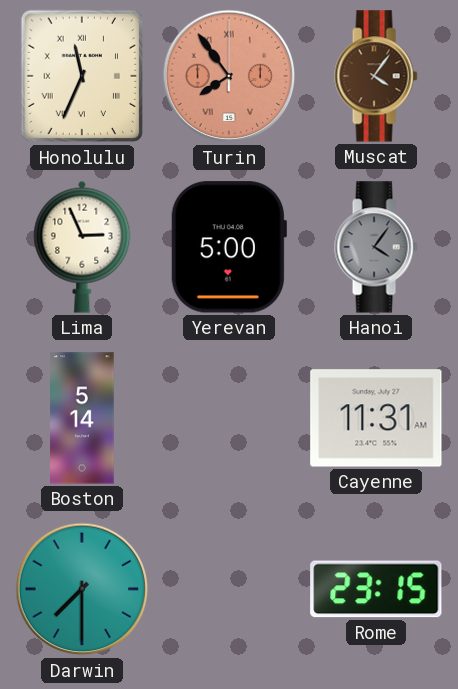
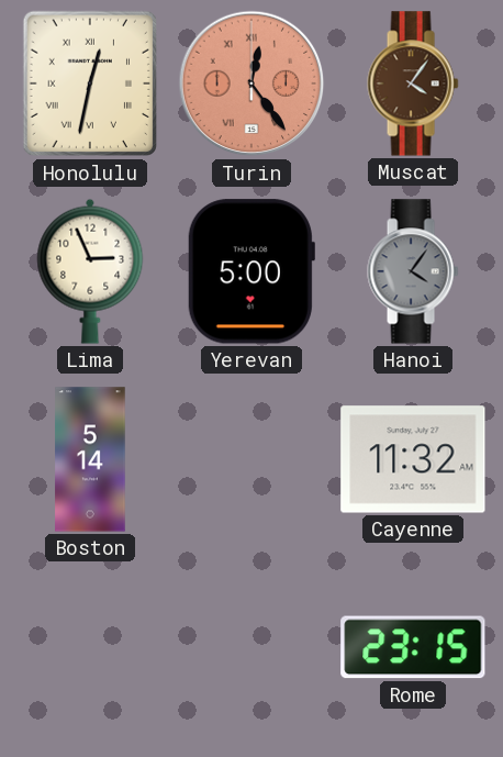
Honolulu: 11:34 -> 12:32
Turin: 7:54 -> 12:24
Cayenne: 11:31 -> 11:32
Darwin: 7:30 -> none
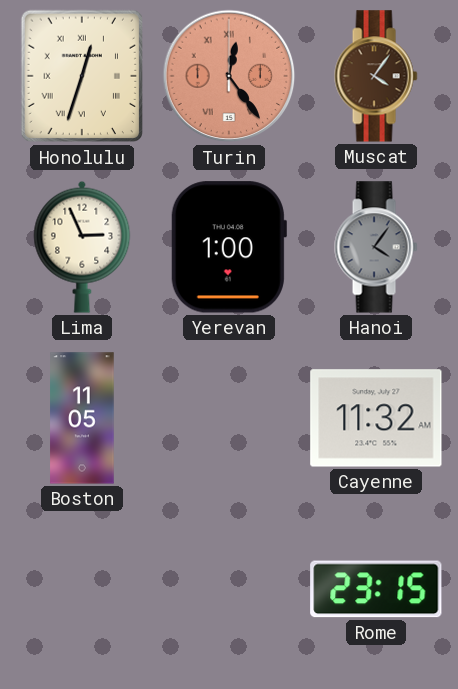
Honolulu: 12:32 -> 12:33
Yerevan: 5:00 -> 1:00
Boston: 5:14 -> 11:05
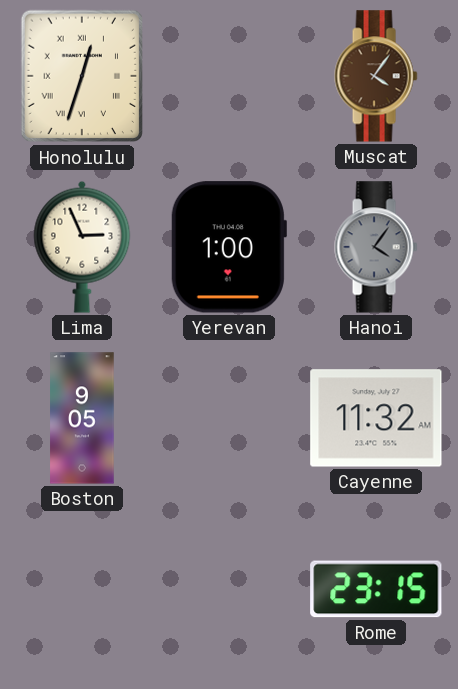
Turin: 12:24 -> none
Boston: 11:05 -> 9:05
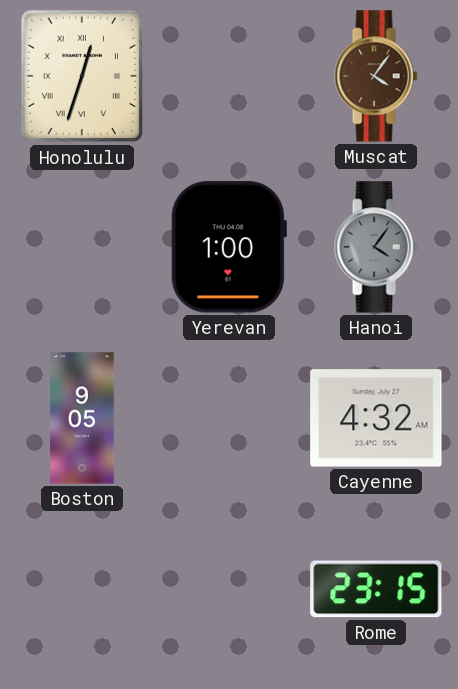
Lima: 2:56 -> none
Cayenne: 11:32 -> 4:32
